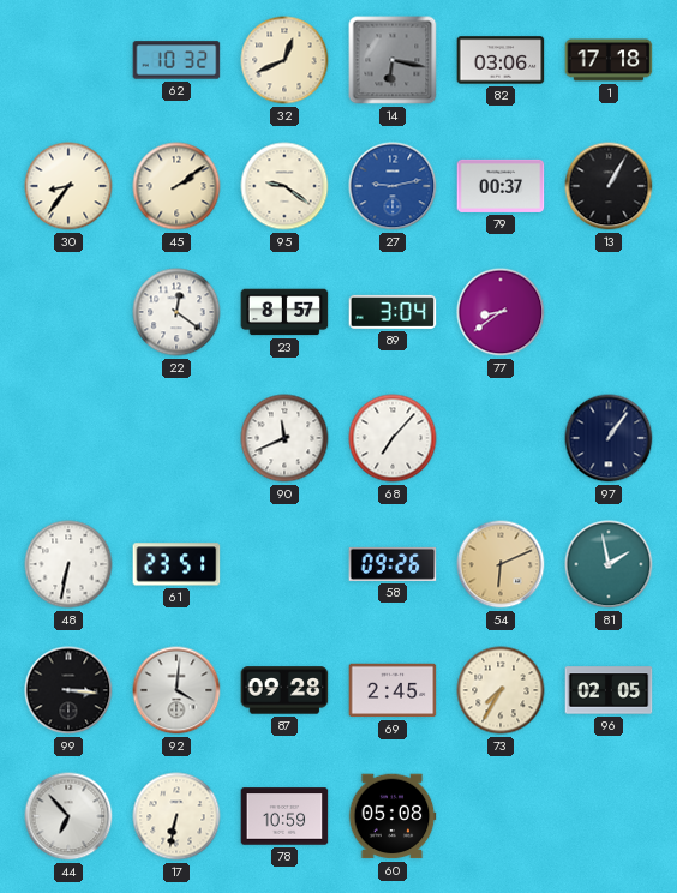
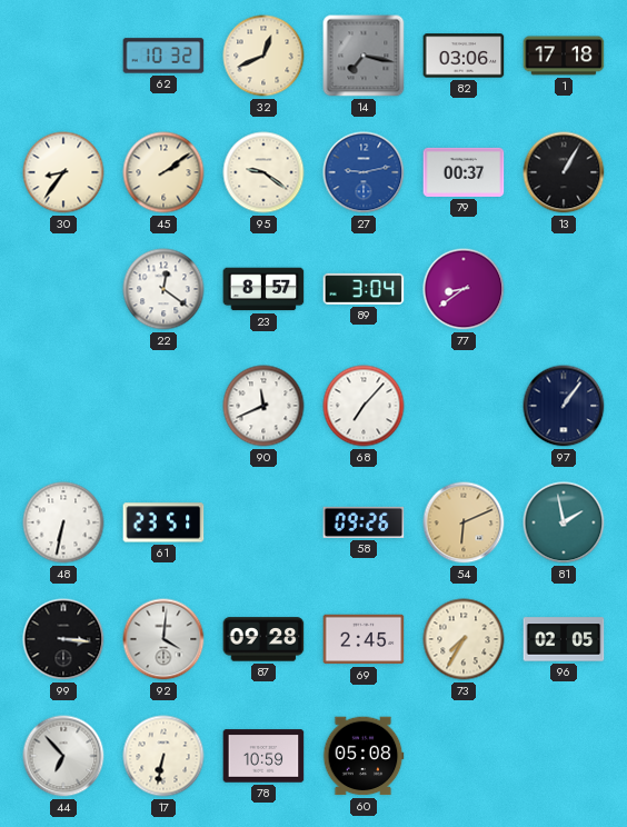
14: 6:17 -> 7:17
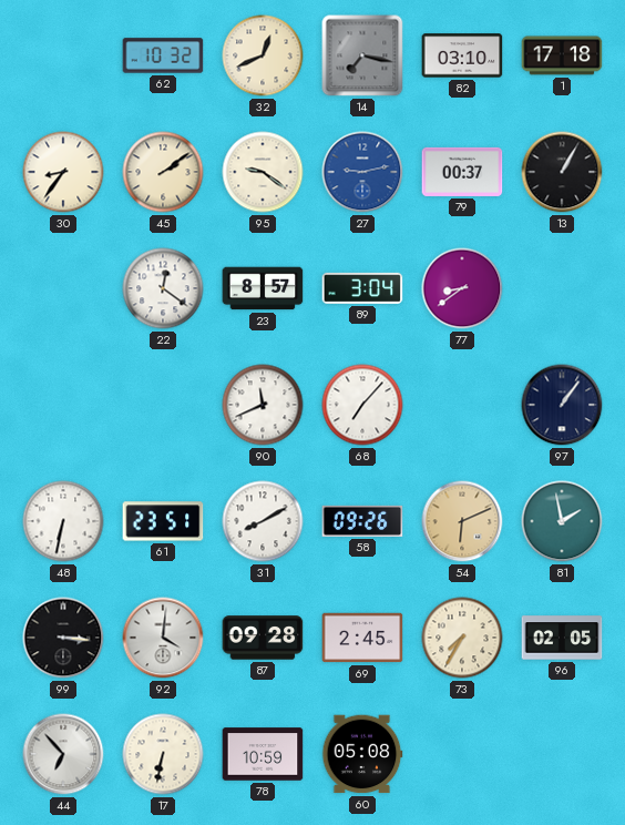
82: 03:06 -> 03:10
31: none -> 8:10
